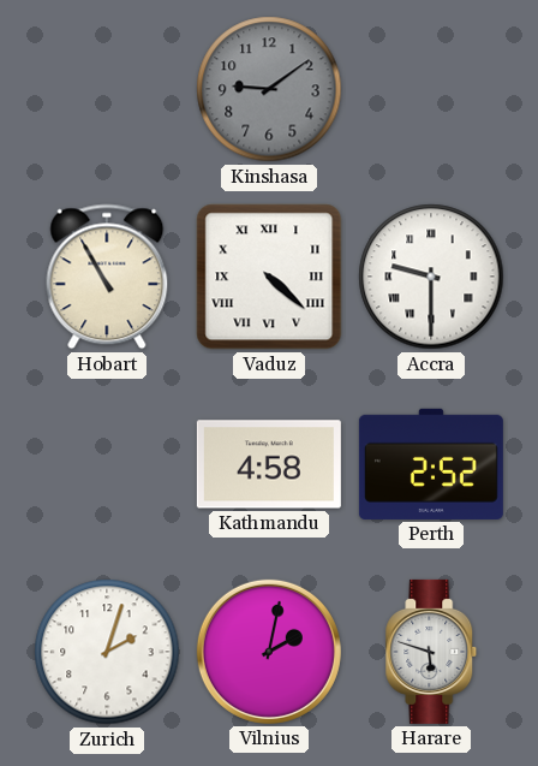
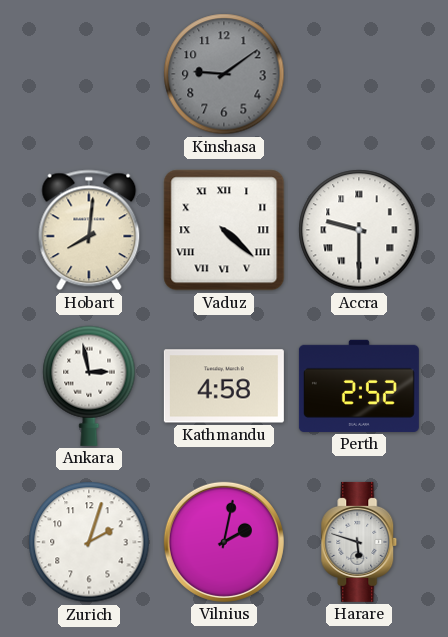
Hobart: 10:55 -> 8:01
Ankara: none -> 2:58
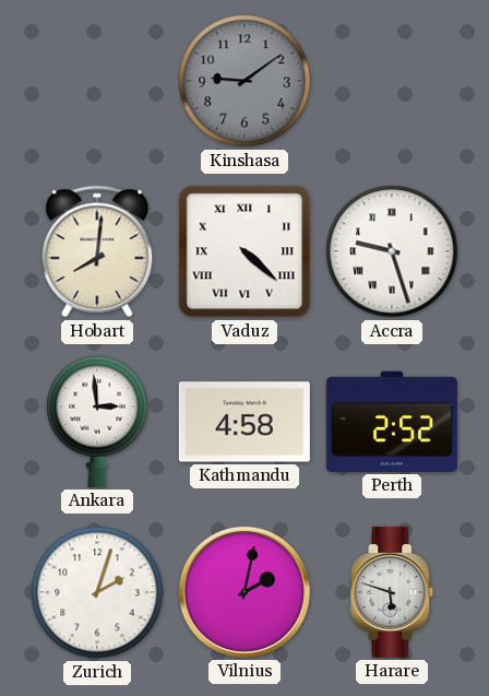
Accra: 9:30 -> 9:27
Ankara: 2:58 -> 2:59
